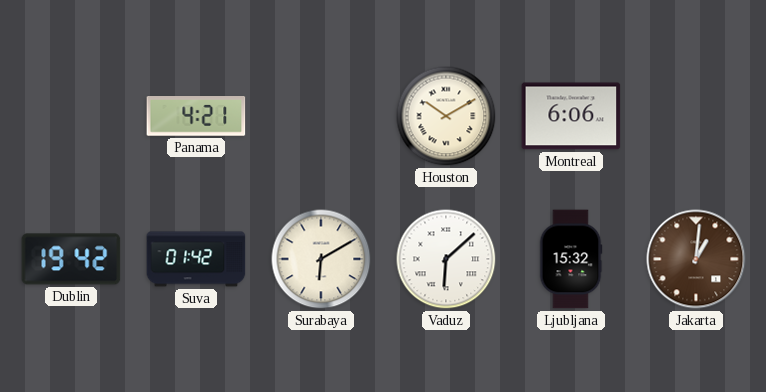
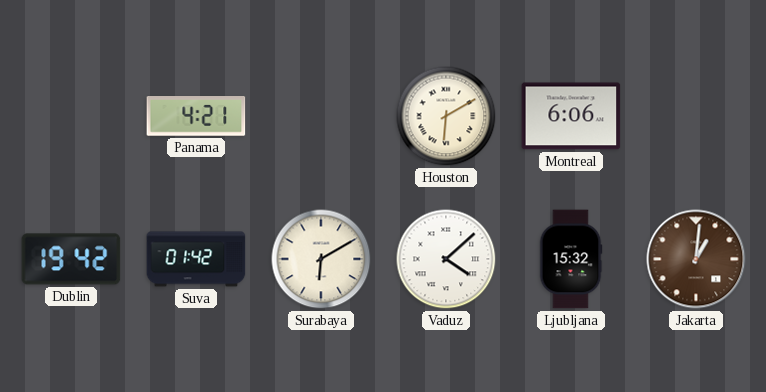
Houston: 10:10 -> 6:10
Vaduz: 6:08 -> 4:08
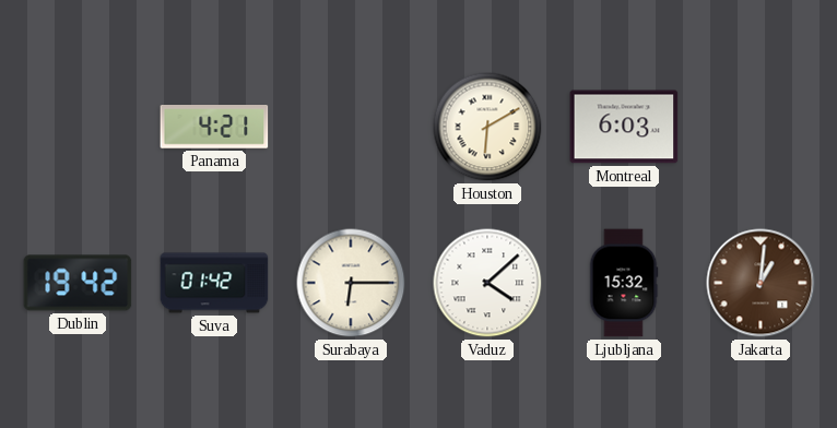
Montreal: 6:06 -> 6:03
Surabaya: 6:10 -> 6:15
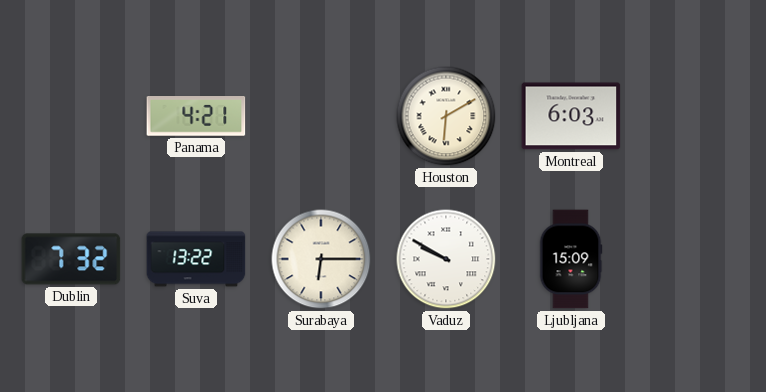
Dublin: 19:42 -> 7:32
Suva: 01:42 -> 13:22
Vaduz: 4:08 -> 9:50
Ljubljana: 15:32 -> 15:09
Jakarta: 1:01 -> none
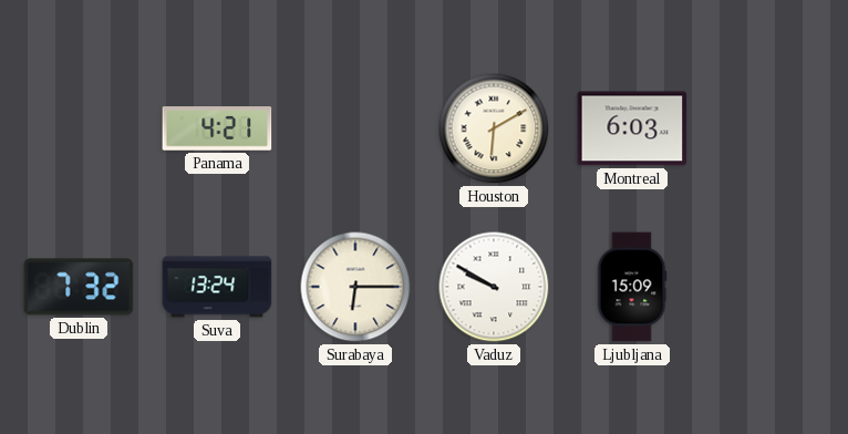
Suva: 13:22 -> 13:24
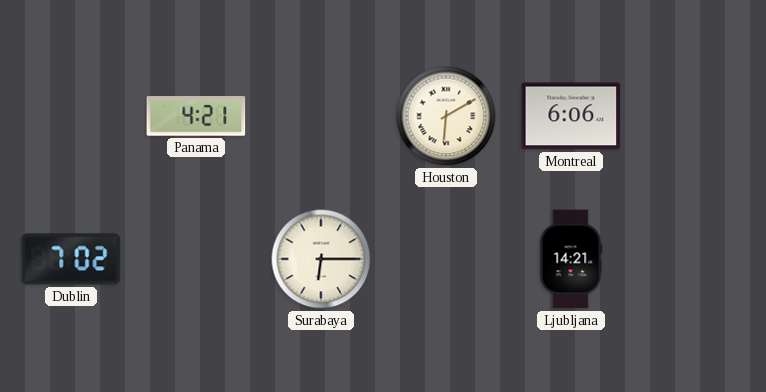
Montreal: 6:03 -> 6:06
Dublin: 7:32 -> 7:02
Suva: 13:24 -> none
Vaduz: 9:50 -> none
Ljubljana: 15:09 -> 14:21
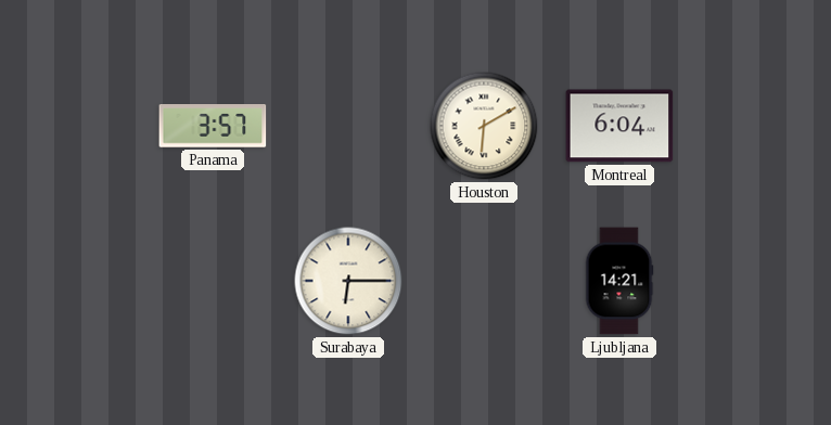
Panama: 4:21 -> 3:57
Montreal: 6:06 -> 6:04
Dublin: 7:02 -> none
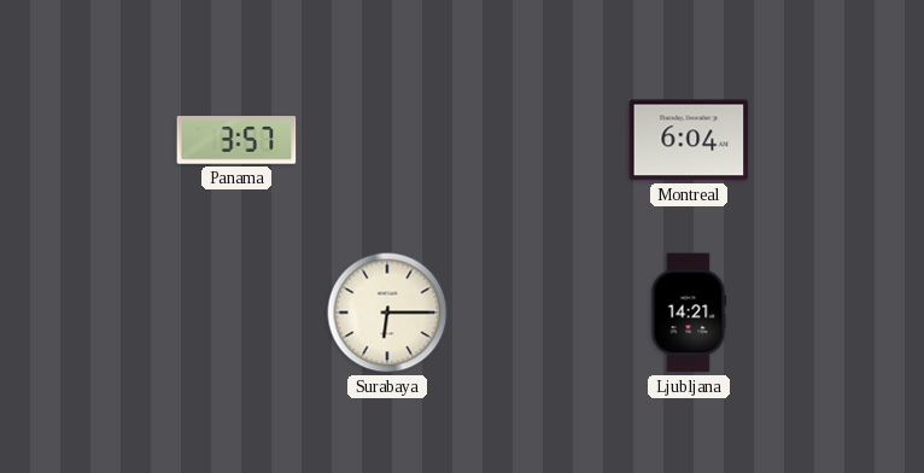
Houston: 6:10 -> none
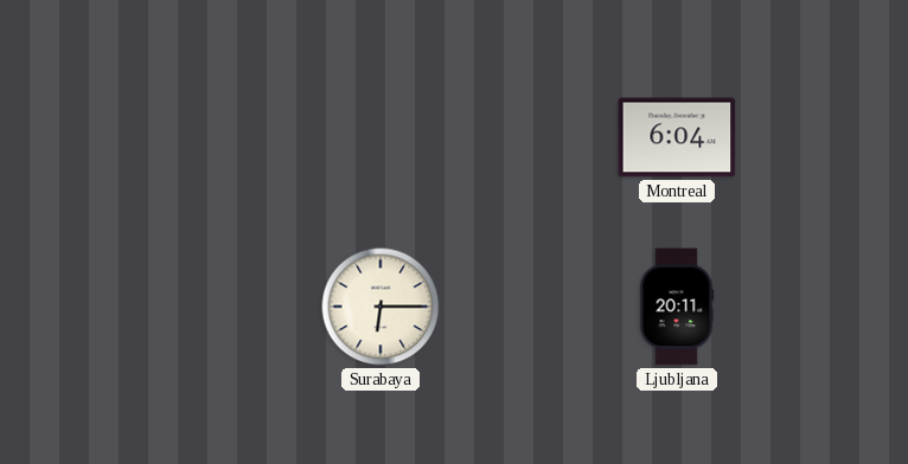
Panama: 3:57 -> none
Ljubljana: 14:21 -> 20:11
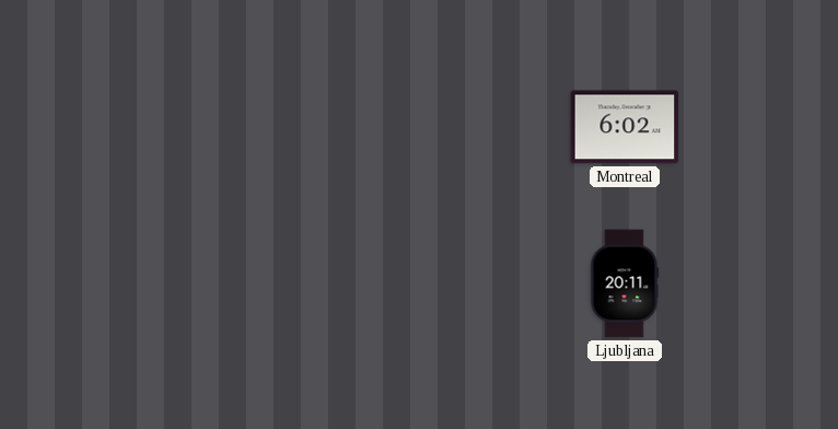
Montreal: 6:04 -> 6:02
Surabaya: 6:15 -> none
